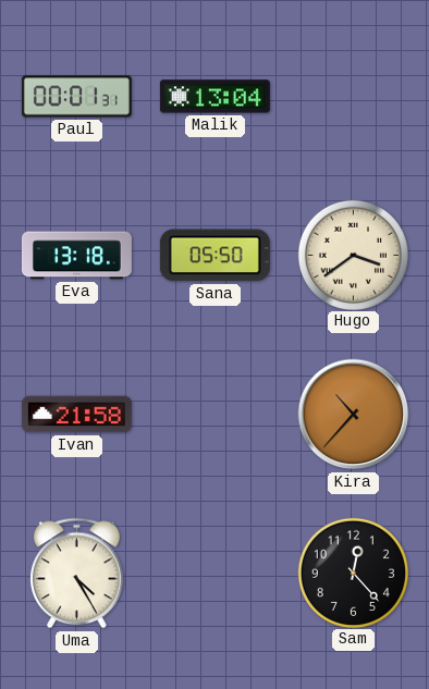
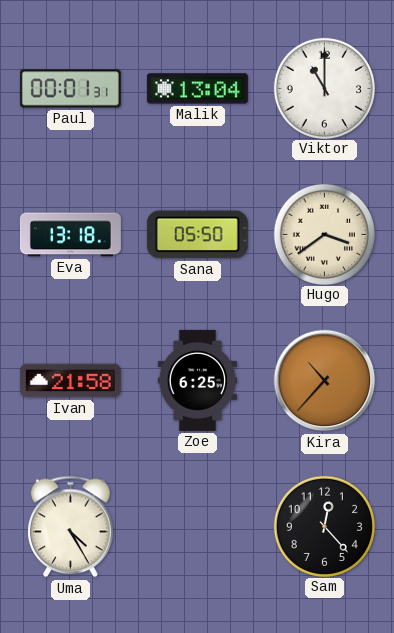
Viktor: none -> 11:00
Zoe: none -> 6:25
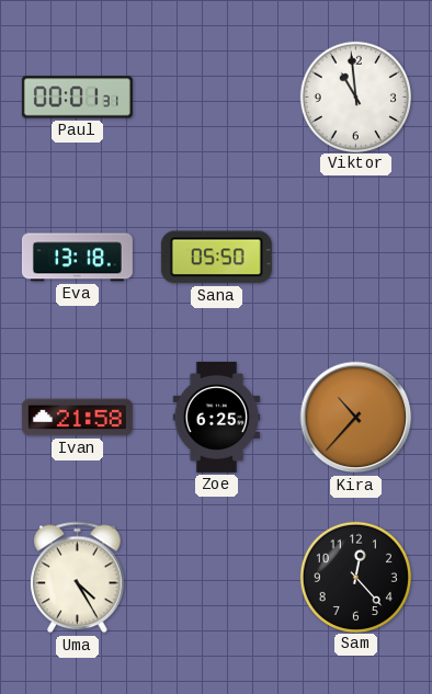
Malik: 13:04 -> none
Viktor: 11:00 -> 10:59
Hugo: 3:39 -> none
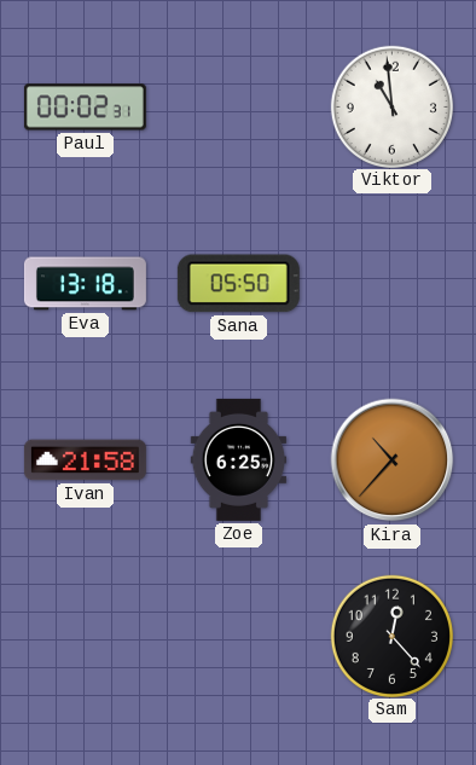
Paul: 00:01 -> 00:02
Uma: 4:25 -> none
